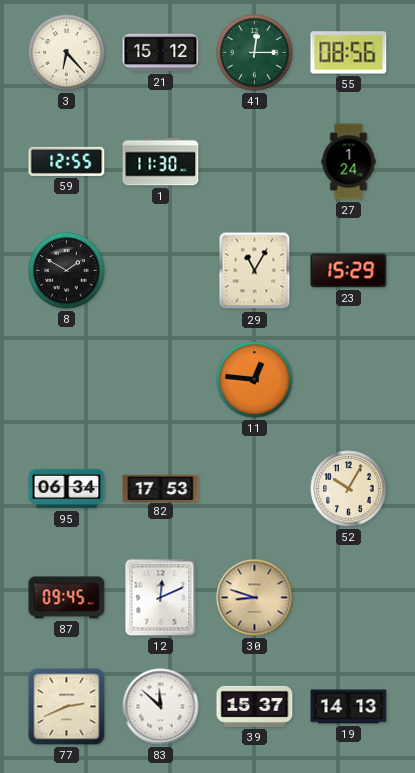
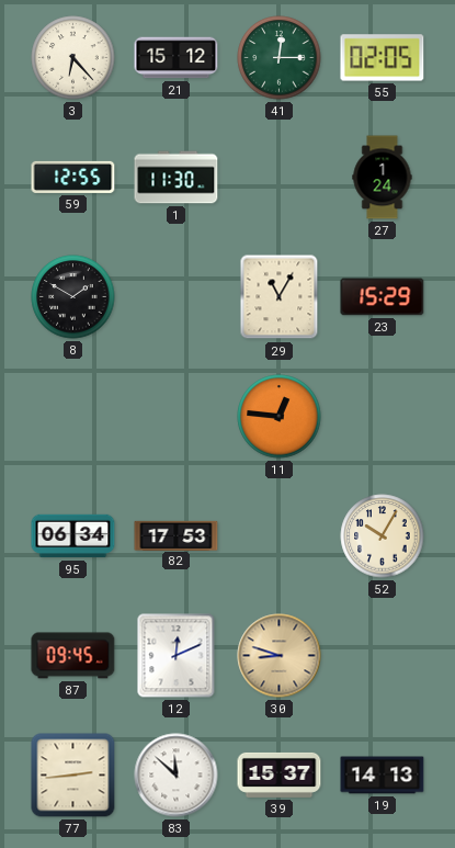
55: 08:56 -> 02:05
77: 2:41 -> 2:44
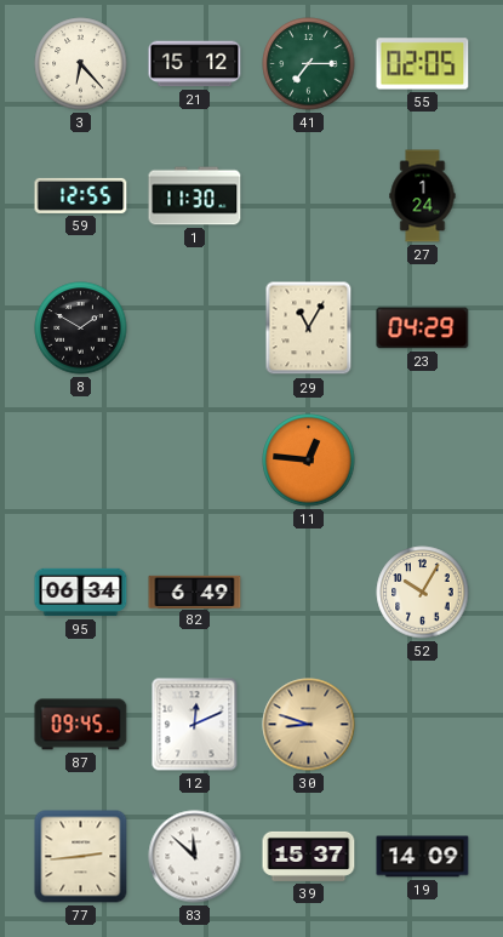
41: 12:15 -> 7:15
23: 15:29 -> 04:29
82: 17:53 -> 6:49
19: 14:13 -> 14:09
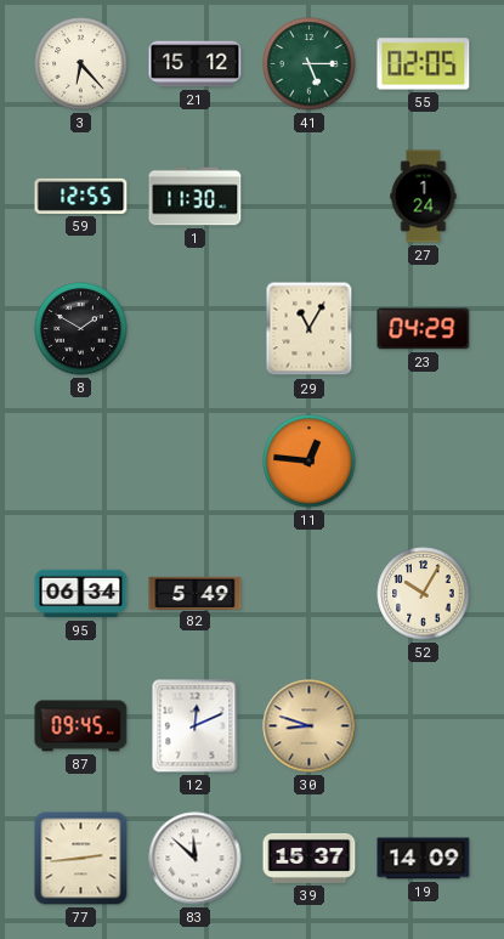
41: 7:15 -> 5:15
82: 6:49 -> 5:49
